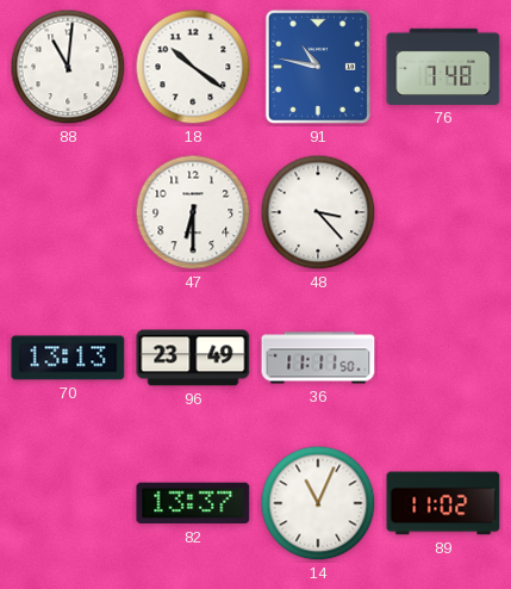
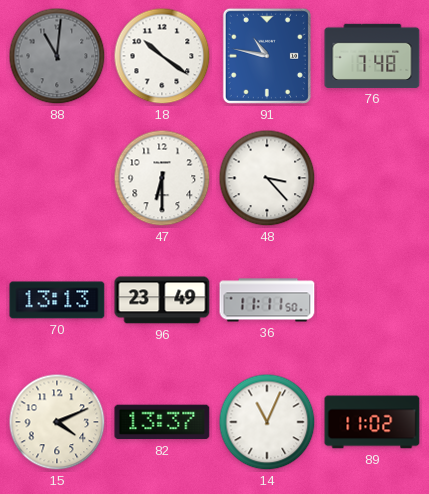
88 dial: white -> grey
15: none -> 4:11
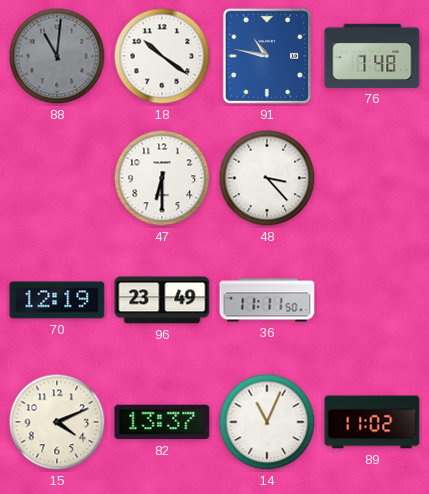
70: 13:13 -> 12:19
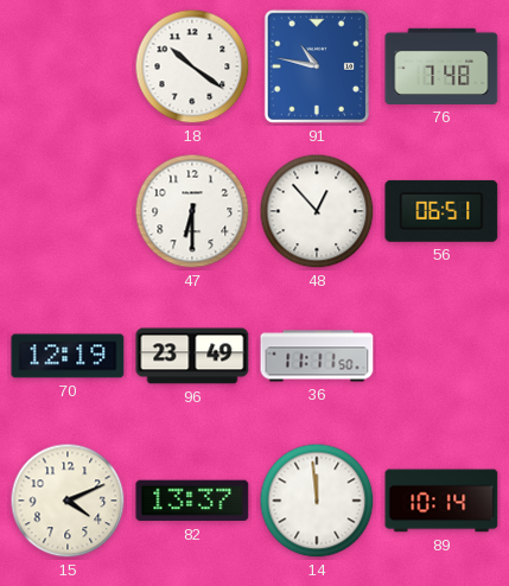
88: 11:01 -> none
48: 3:23 -> 12:53
56: none -> 06:51
14: 11:04 -> 11:59
89: 11:02 -> 10:14
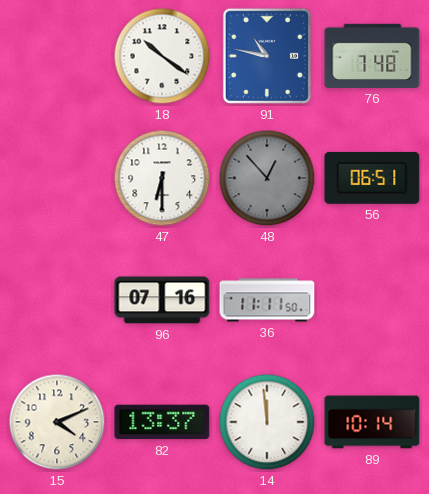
48 dial: white -> grey
70: 12:19 -> none
96: 23:49 -> 07:16
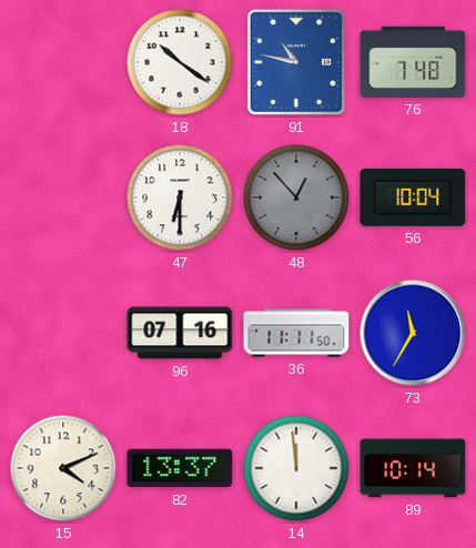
56: 06:51 -> 10:04
73: none -> 11:35
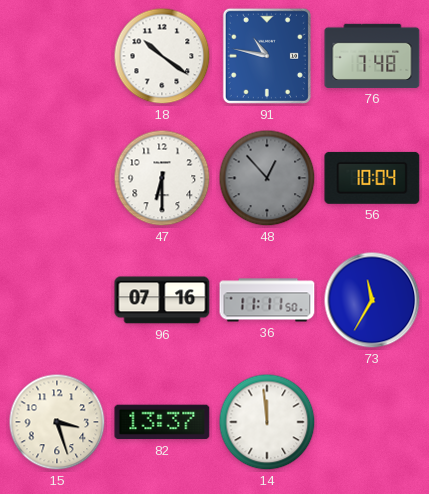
15: 4:11 -> 3:27
89: 10:14 -> none
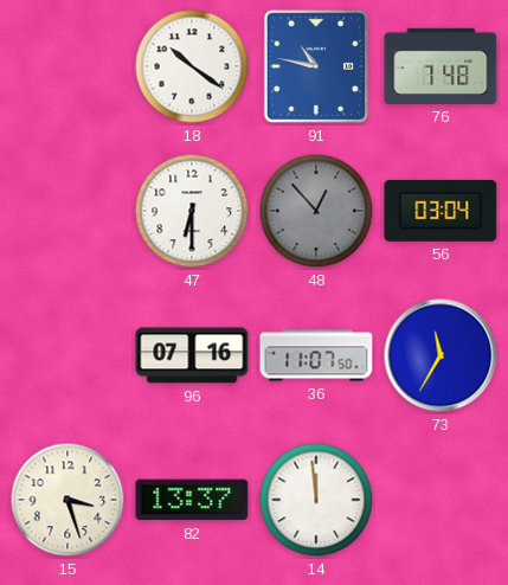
56: 10:04 -> 03:04
36: 11:11 -> 11:07
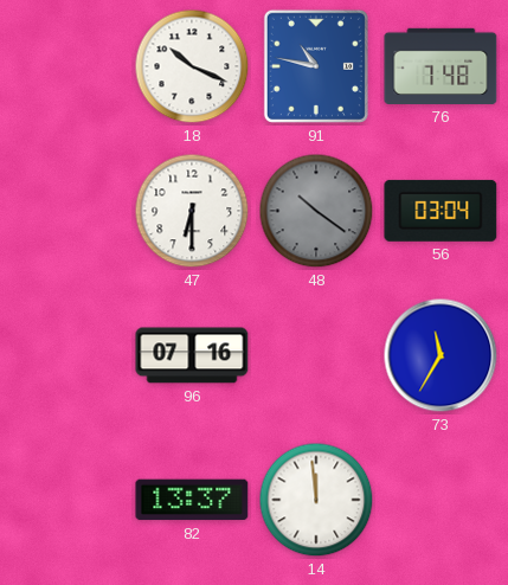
18: 10:21 -> 10:19
48: 12:53 -> 10:21
36: 11:07 -> none
15: 3:27 -> none
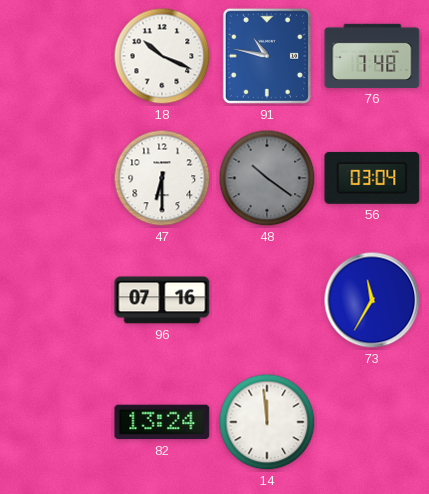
82: 13:37 -> 13:24
